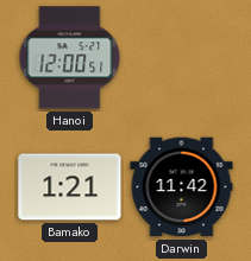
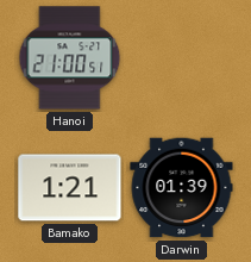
Hanoi: 12:00 -> 21:00
Darwin: 11:42 -> 01:39
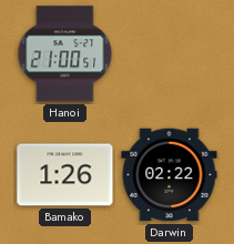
Bamako: 1:21 -> 1:26
Darwin: 01:39 -> 02:22
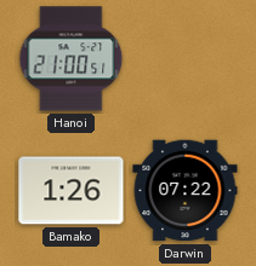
Darwin: 02:22 -> 07:22
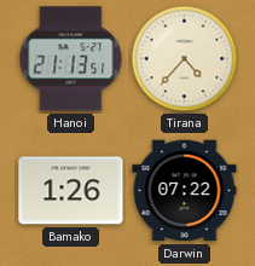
Hanoi: 21:00 -> 21:13
Tirana: none -> 4:37
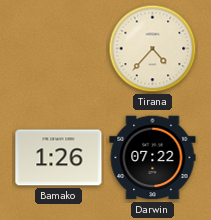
Hanoi: 21:13 -> none
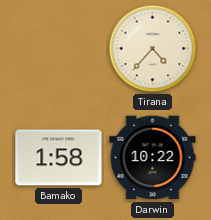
Bamako: 1:26 -> 1:58
Darwin: 07:22 -> 10:22
